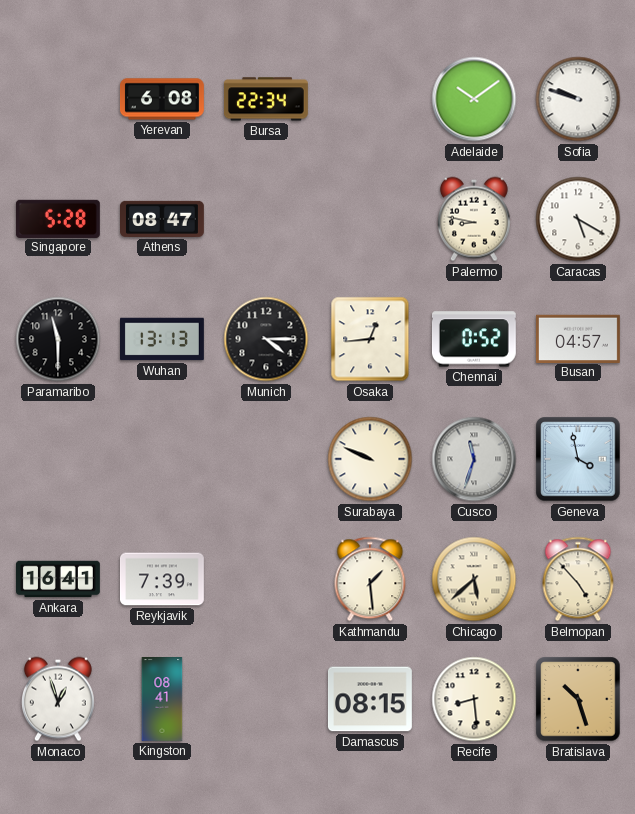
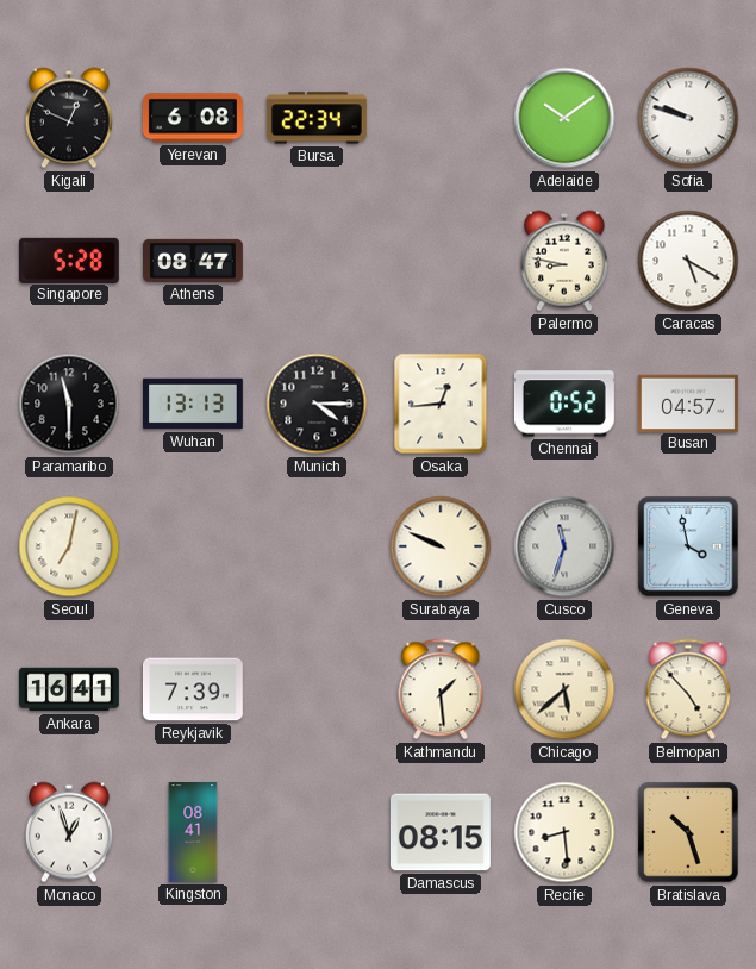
Kigali: none -> 12:49
Seoul: none -> 7:02
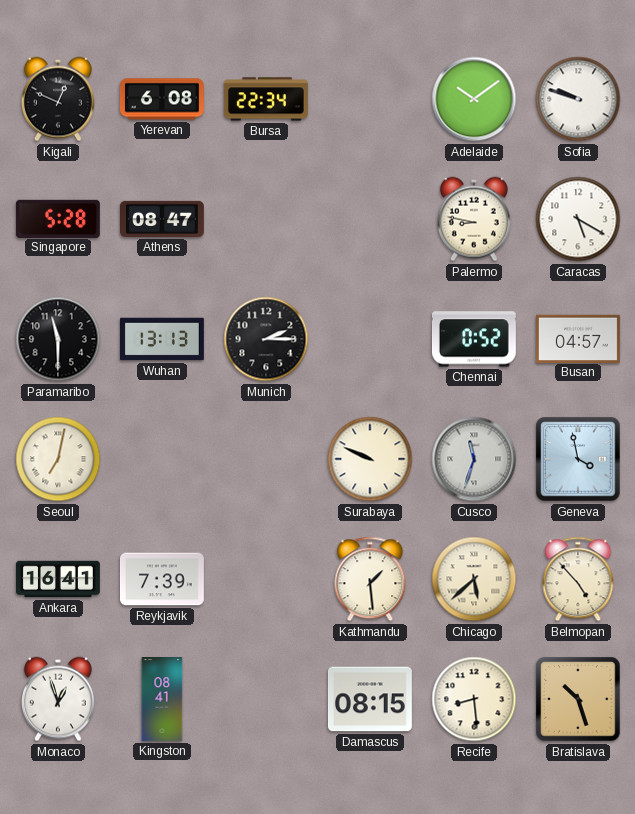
Munich: 4:15 -> 2:15
Osaka: 12:44 -> none
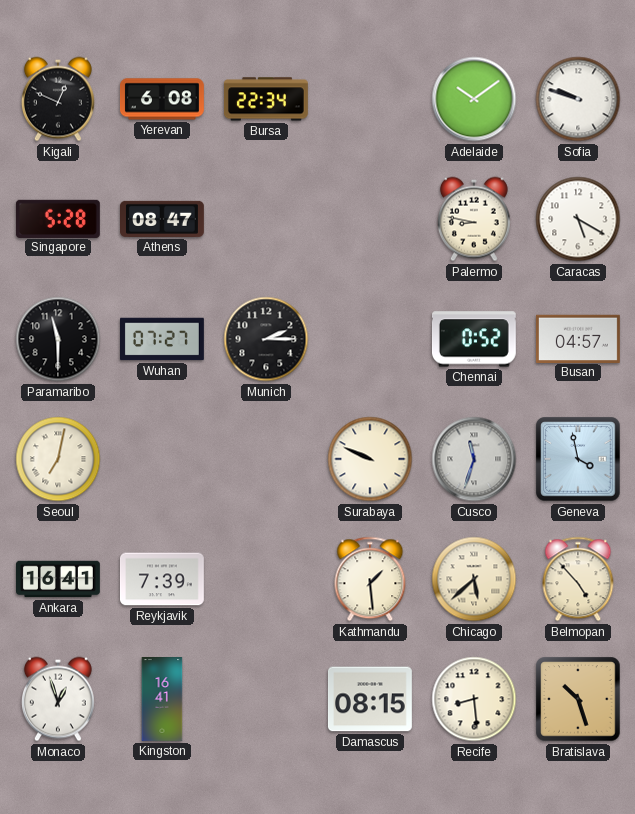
Wuhan: 13:13 -> 07:27
Kingston: 08:41 -> 16:41
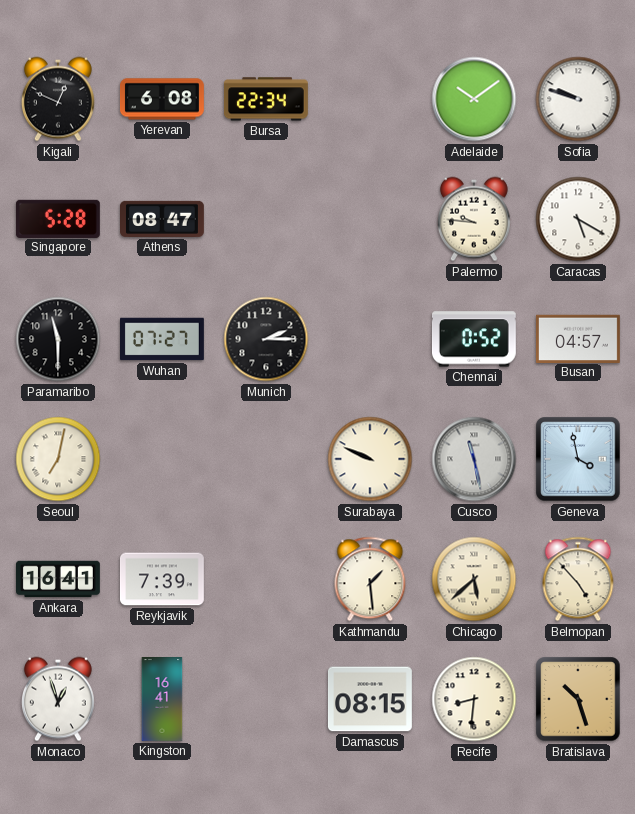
Palermo: 8:47 -> 9:46
Cusco: 11:33 -> 11:28
Recife: 8:29 -> 8:31
